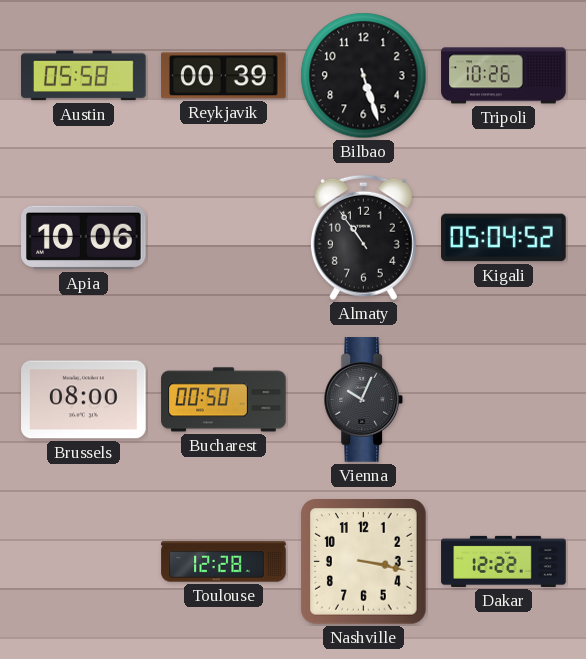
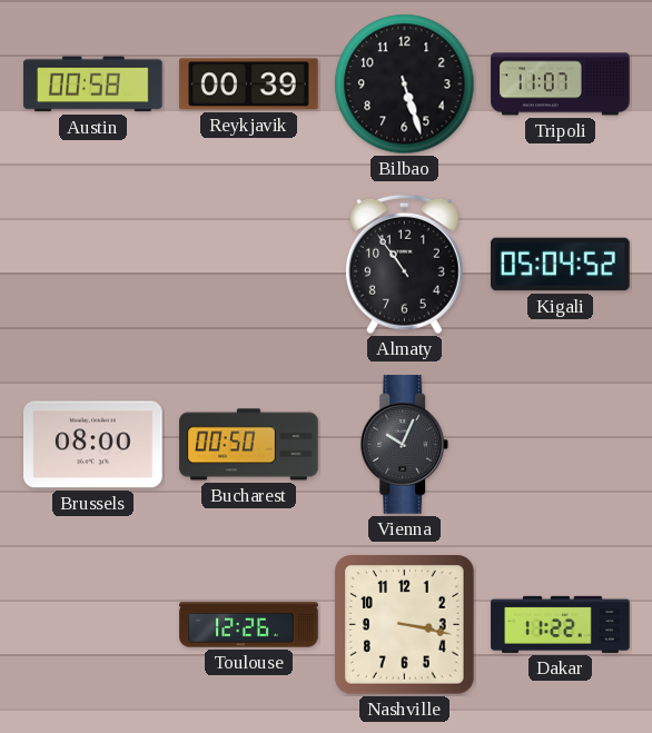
Austin: 05:58 -> 00:58
Tripoli: 10:26 -> 11:07
Apia: 10:06 -> none
Toulouse: 12:28 -> 12:26
Dakar: 12:22 -> 11:22
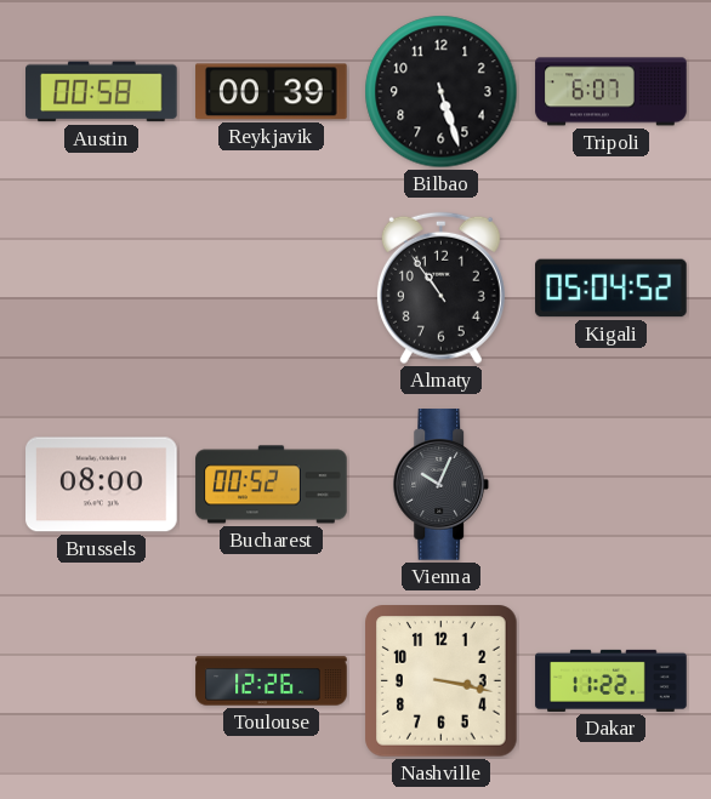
Tripoli: 11:07 -> 6:07
Bucharest: 00:50 -> 00:52
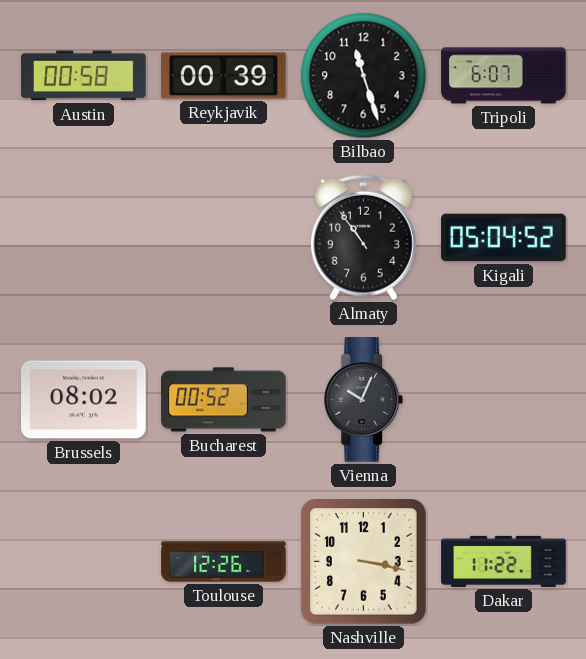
Bilbao: 5:27 -> 11:27
Brussels: 08:00 -> 08:02
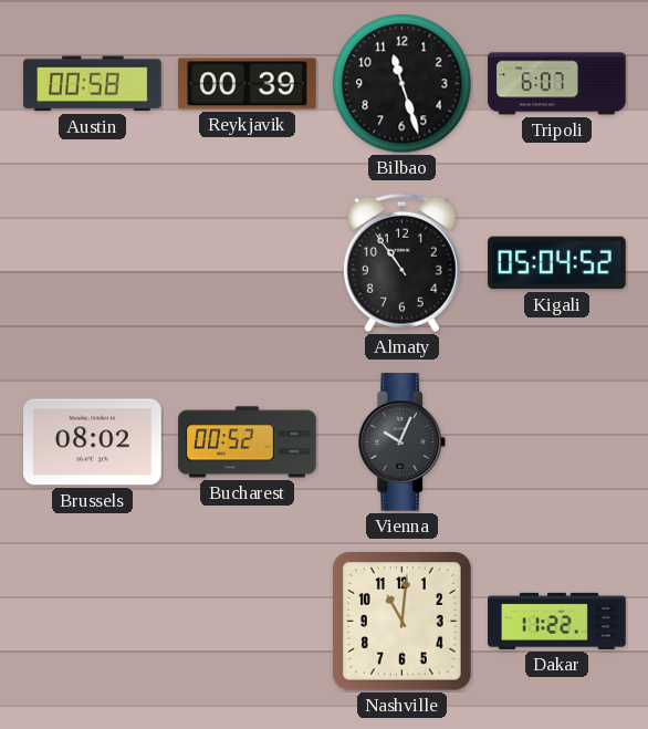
Toulouse: 12:26 -> none
Nashville: 3:17 -> 11:01
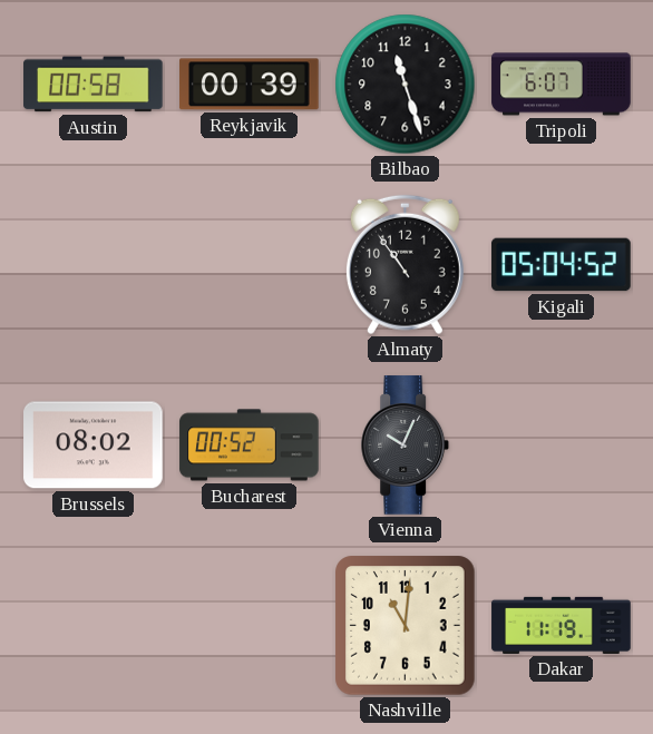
Dakar: 11:22 -> 11:19
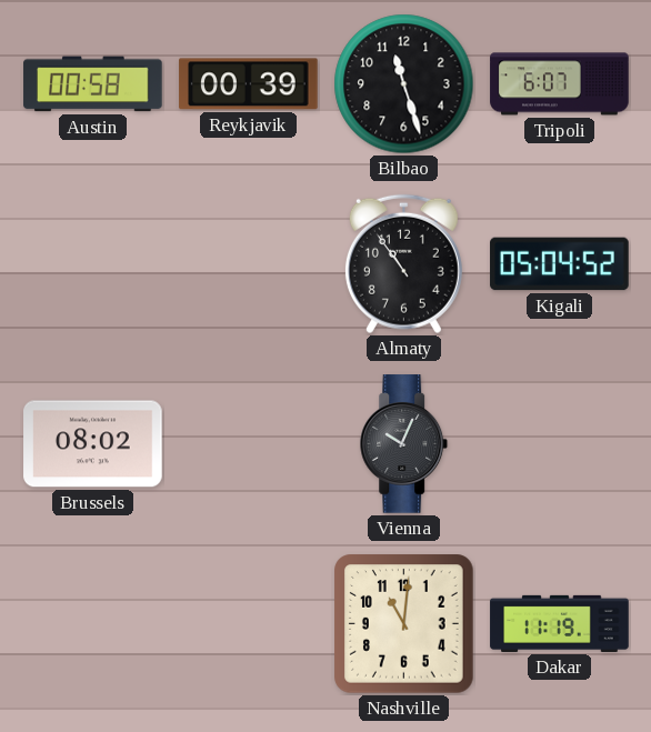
Bucharest: 00:52 -> none
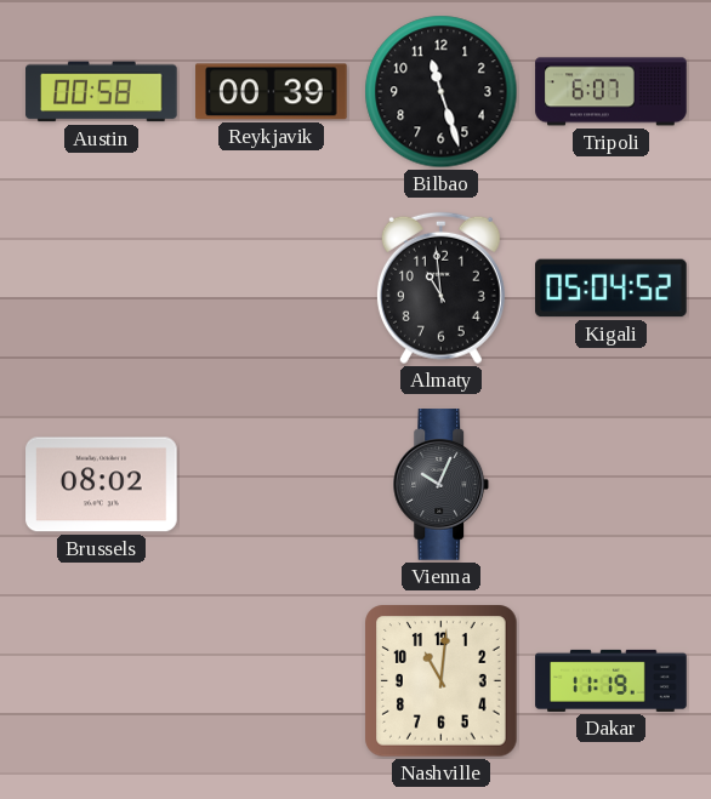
Almaty: 10:54 -> 10:59
